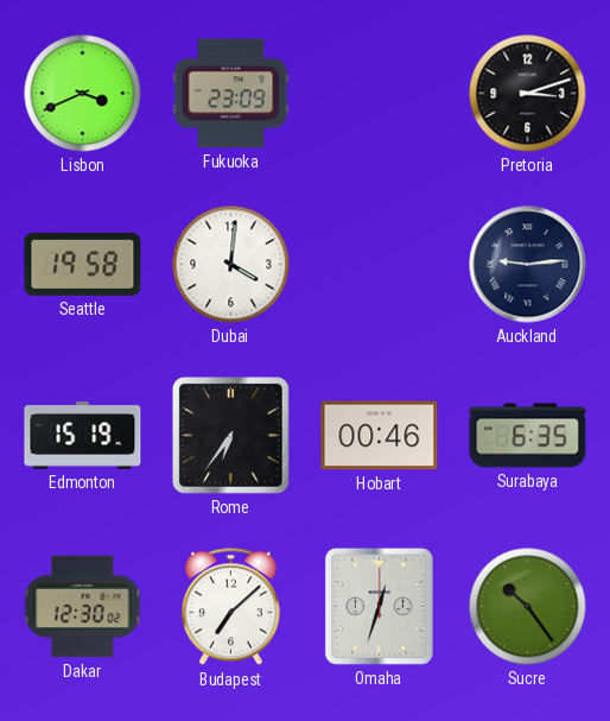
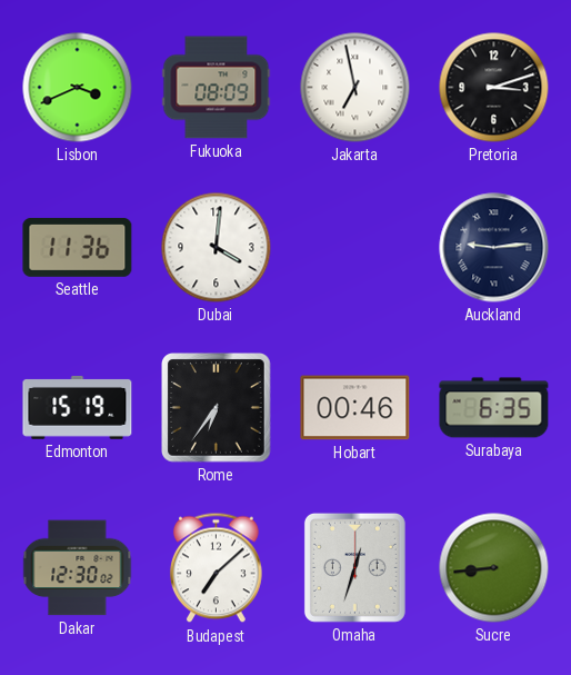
Fukuoka: 23:09 -> 08:09
Jakarta: none -> 6:58
Seattle: 19:58 -> 11:36
Sucre: 10:24 -> 8:44
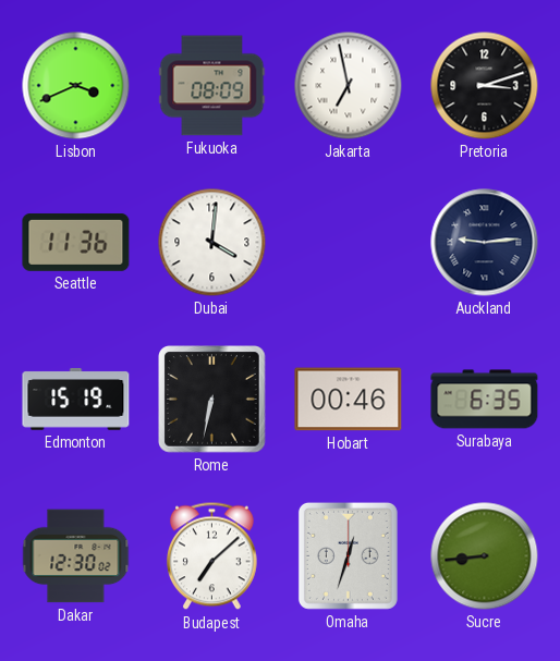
Rome: 6:36 -> 6:32
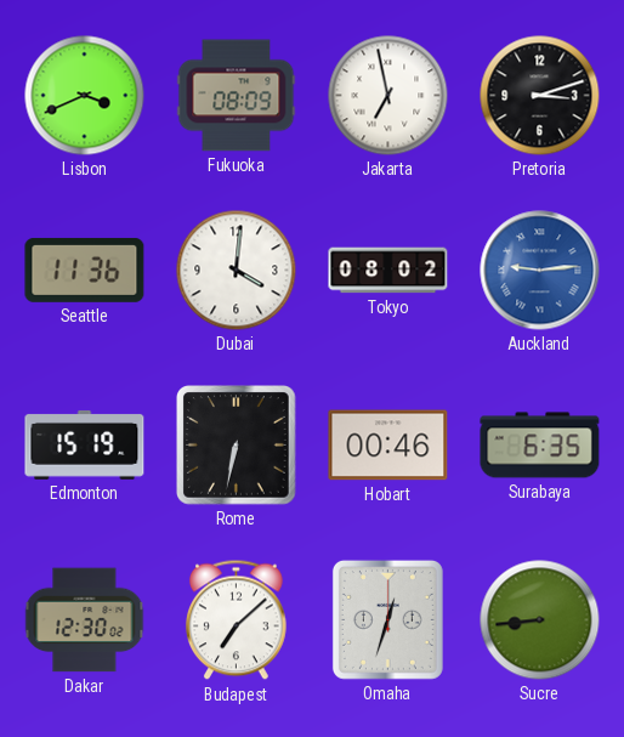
Tokyo: none -> 08:02
Auckland dial: navy -> blue
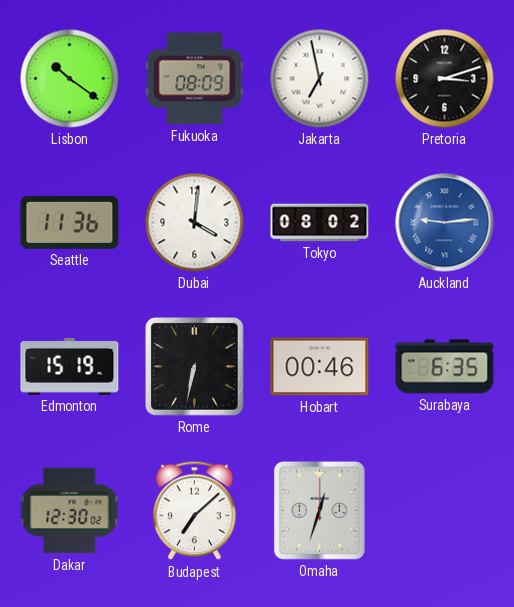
Lisbon: 3:41 -> 10:21
Sucre: 8:44 -> none
